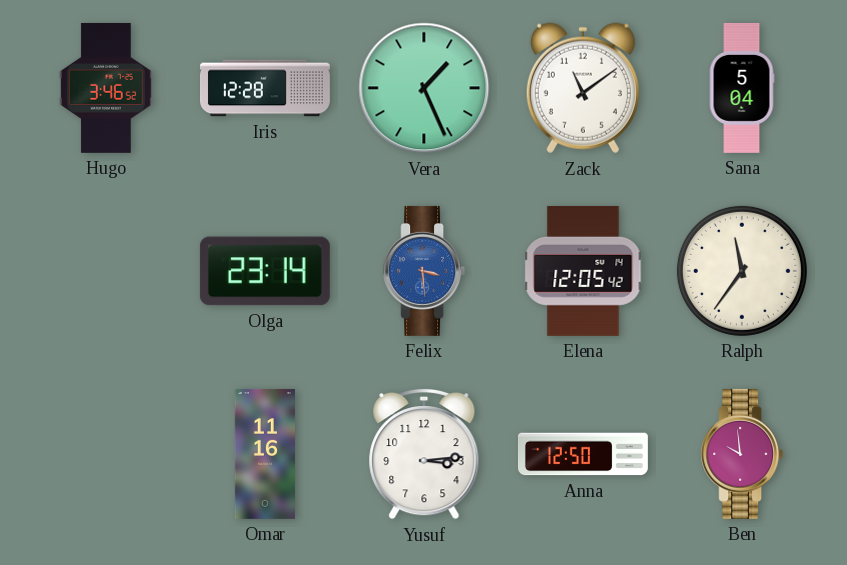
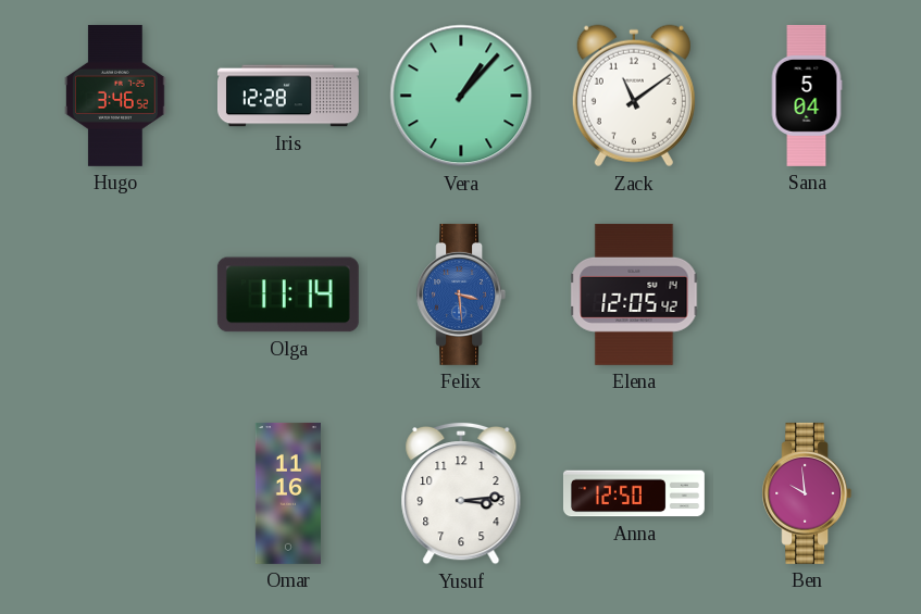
Vera: 1:26 -> 1:07
Olga: 23:14 -> 11:14
Ralph: 11:36 -> none
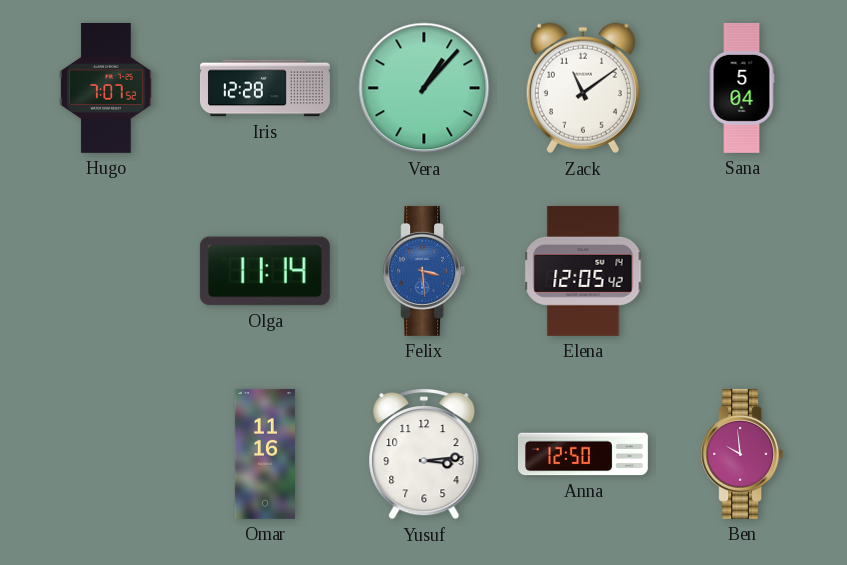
Hugo: 3:46 -> 7:07
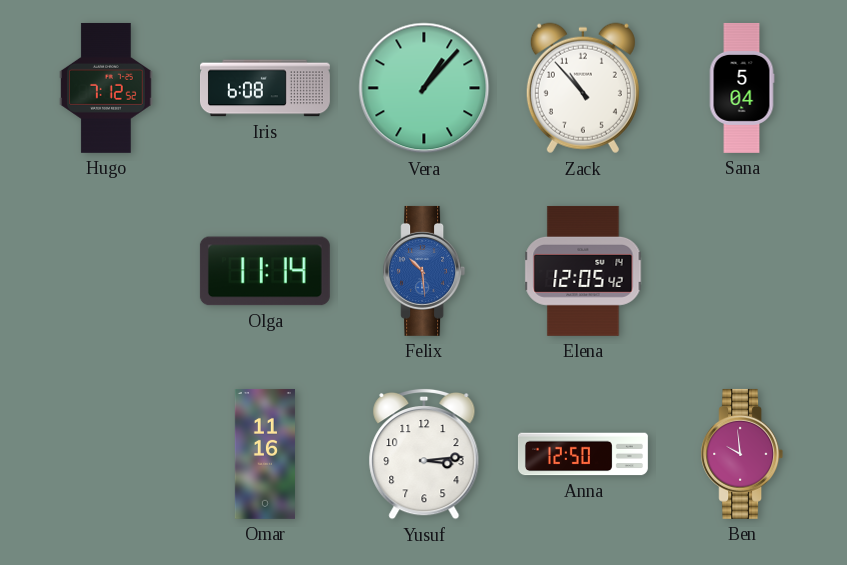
Hugo: 7:07 -> 7:12
Iris: 12:28 -> 6:08
Zack: 11:09 -> 10:53
Felix: 3:29 -> 10:29
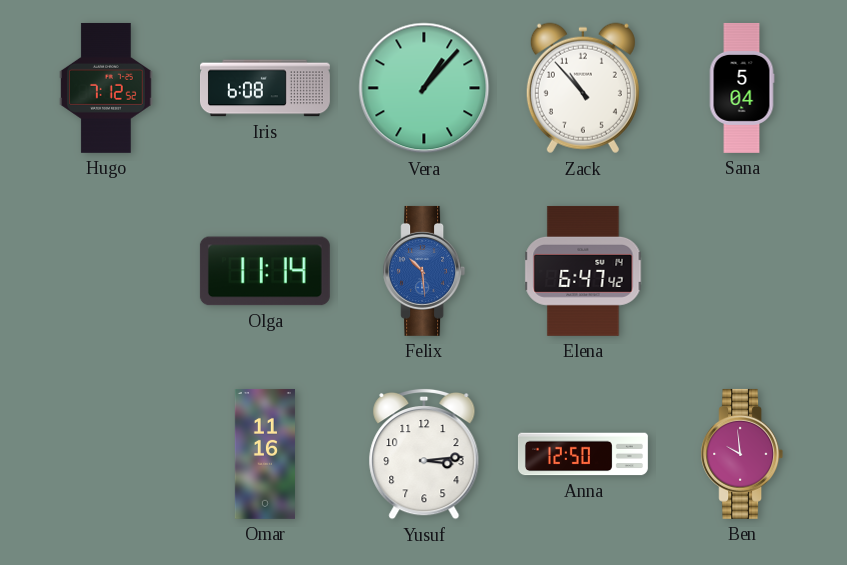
Elena: 12:05 -> 6:47
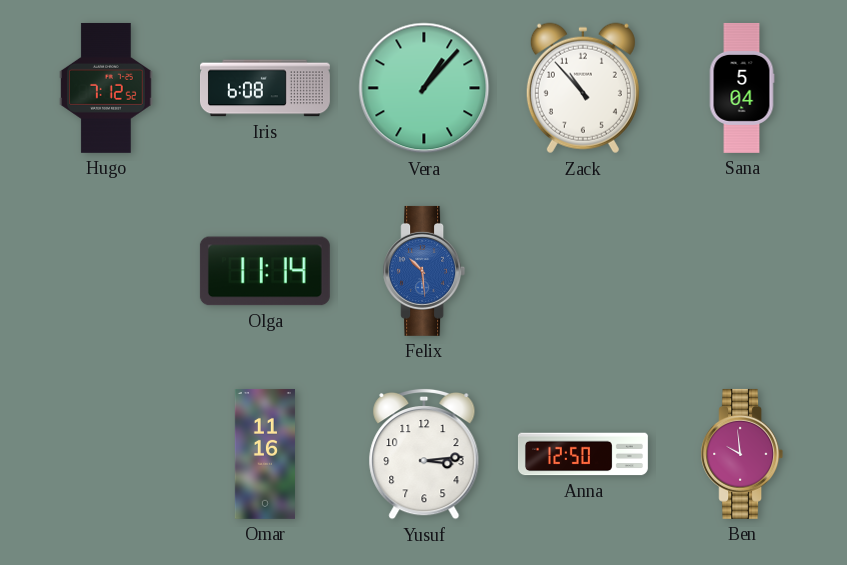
Elena: 6:47 -> none
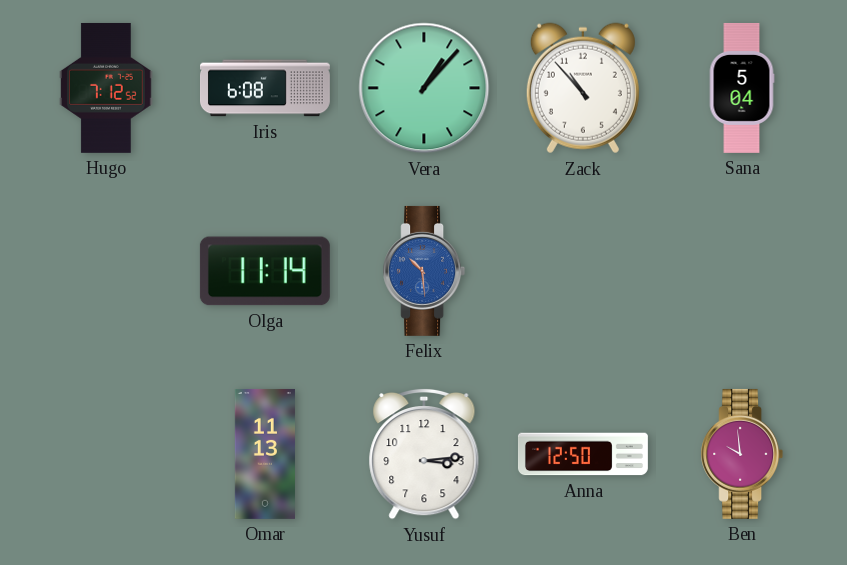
Omar: 11:16 -> 11:13
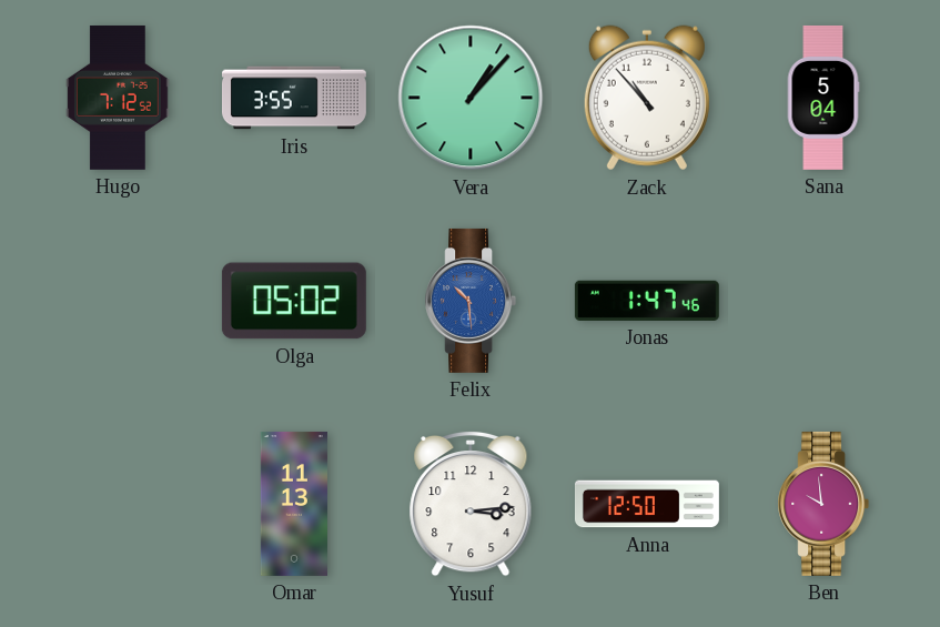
Iris: 6:08 -> 3:55
Olga: 11:14 -> 05:02
Jonas: none -> 1:47
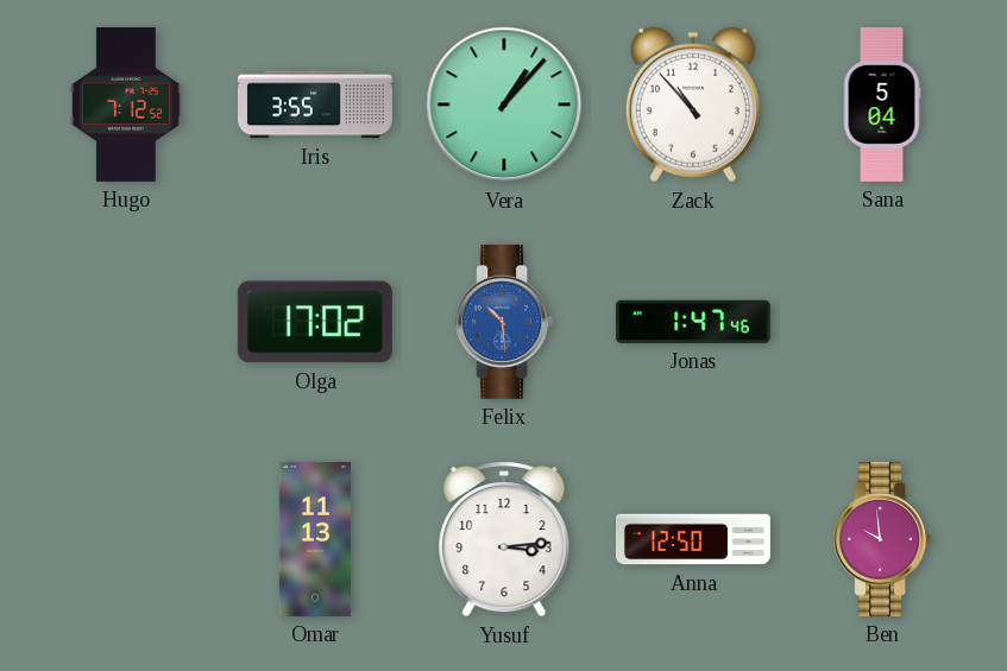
Olga: 05:02 -> 17:02
